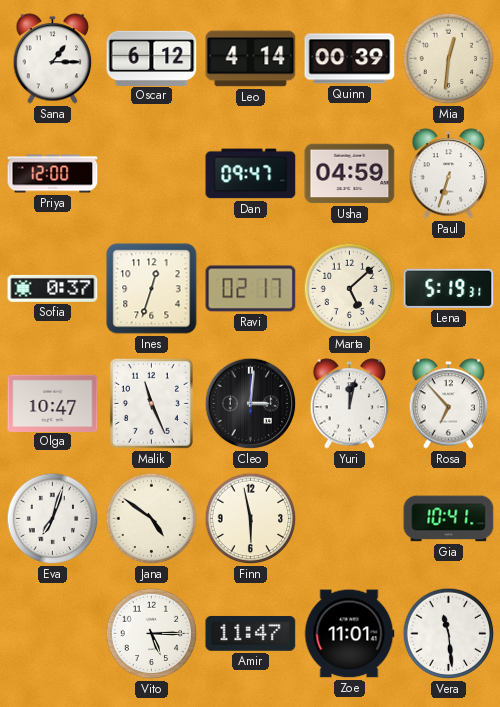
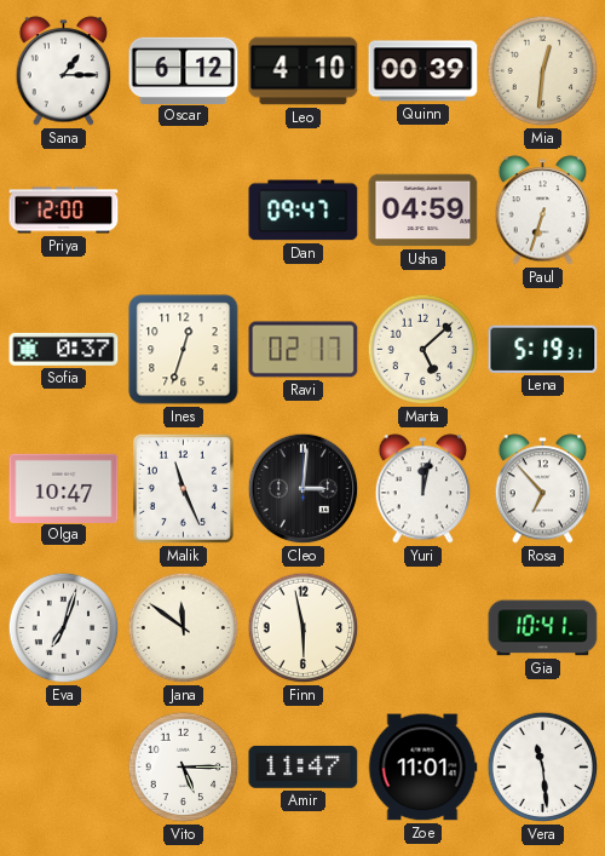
Leo: 4:14 -> 4:10
Jana: 4:51 -> 11:51
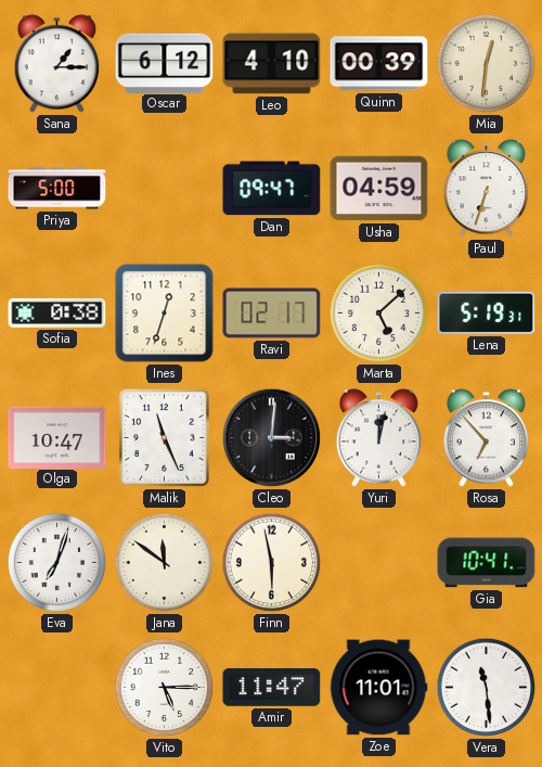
Priya: 12:00 -> 5:00
Sofia: 0:37 -> 0:38
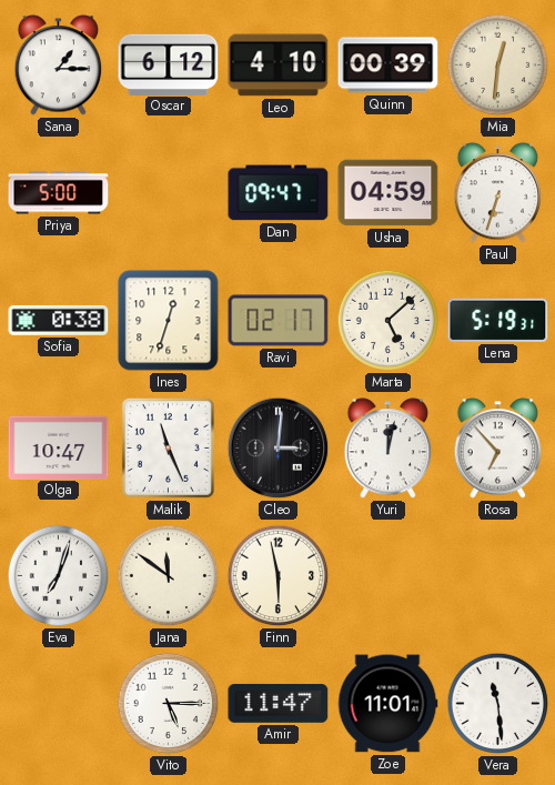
Gia: 10:41 -> none
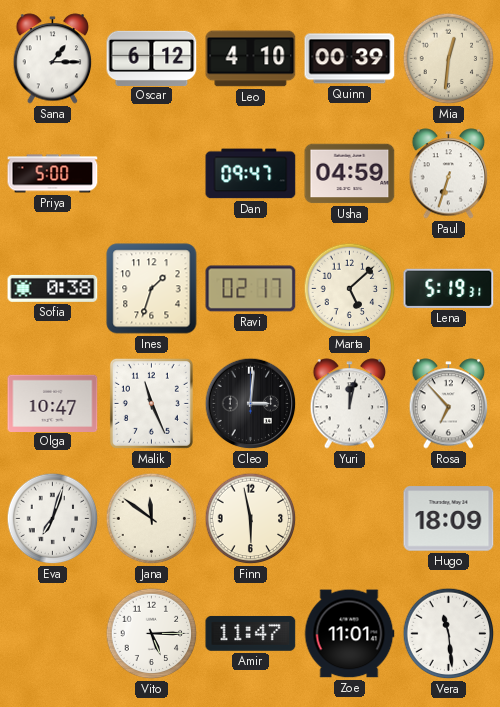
Ines: 12:33 -> 1:33
Hugo: none -> 18:09
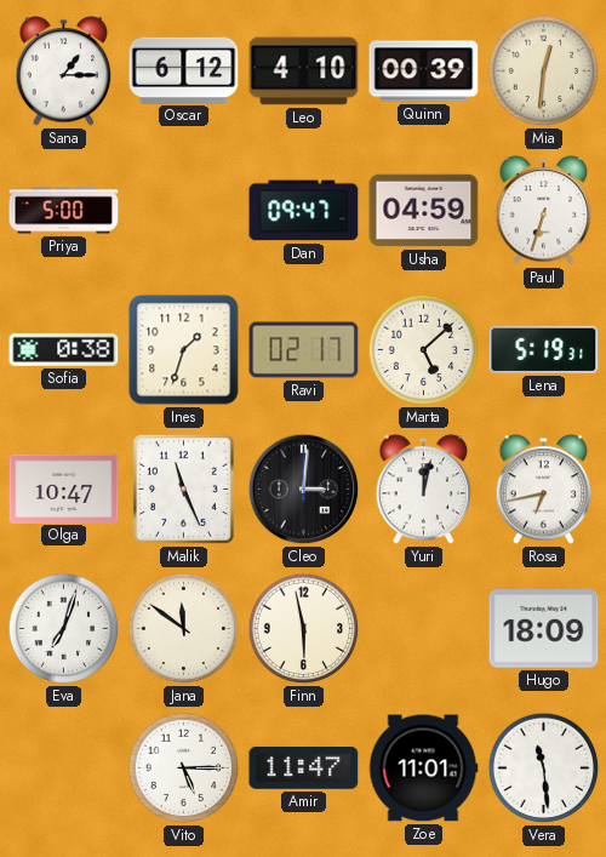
Rosa: 6:53 -> 6:43
